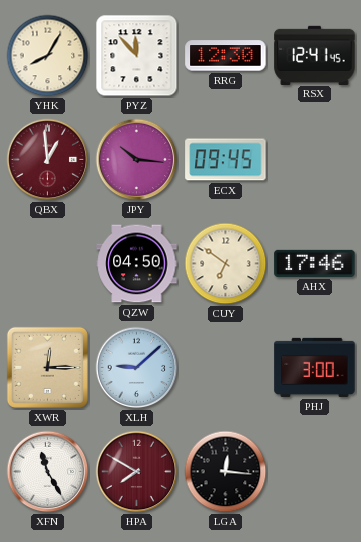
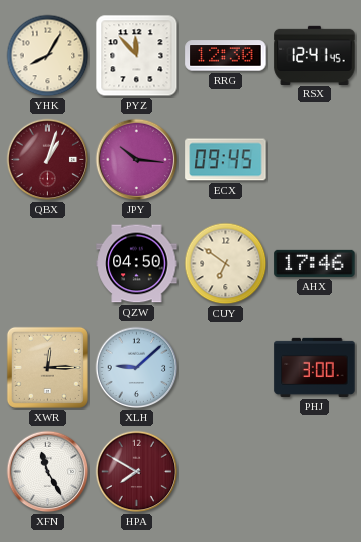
QBX: 12:59 -> 1:03
LGA: 12:16 -> none
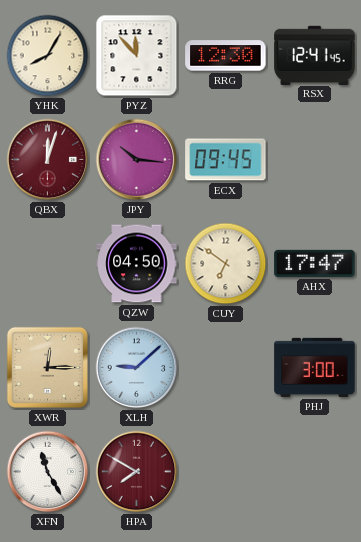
QBX: 1:03 -> 12:03
AHX: 17:46 -> 17:47
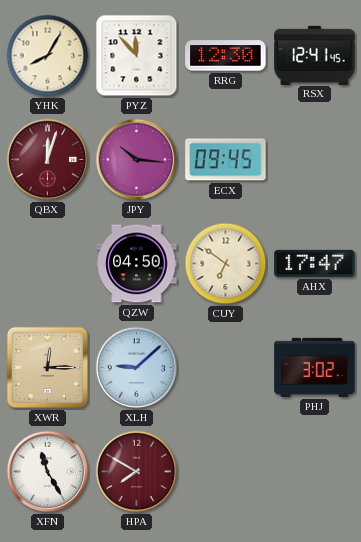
PHJ: 3:00 -> 3:02
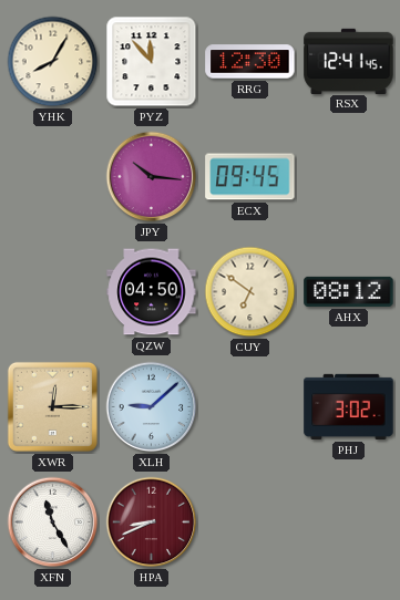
QBX: 12:03 -> none
AHX: 17:47 -> 08:12
HPA: 7:50 -> 8:41
